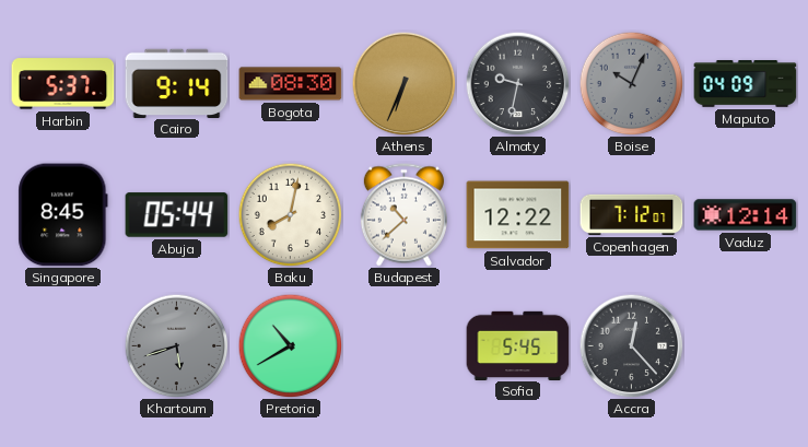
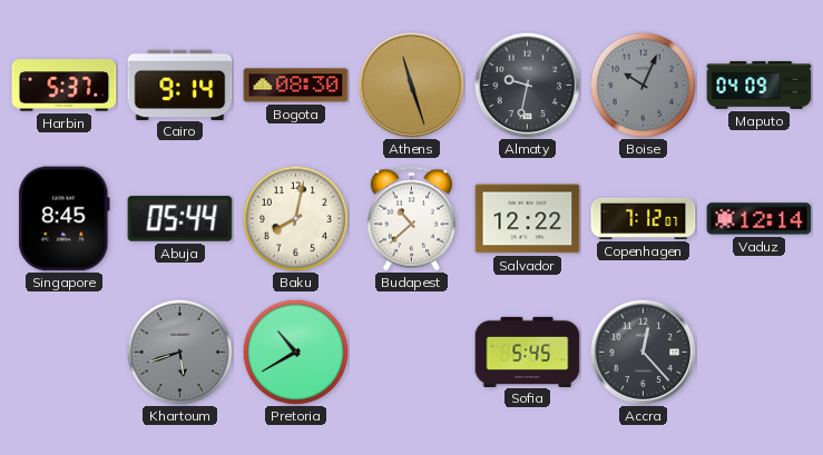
Athens: 6:34 -> 11:27
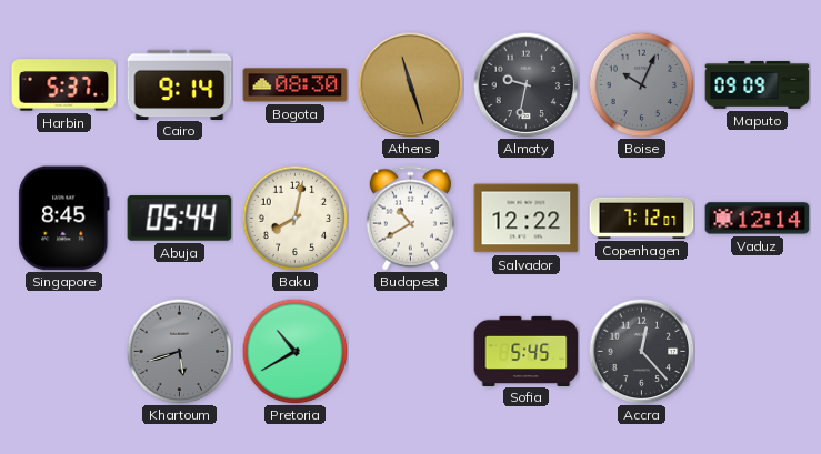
Maputo: 04:09 -> 09:09
Budapest: 10:38 -> 10:40
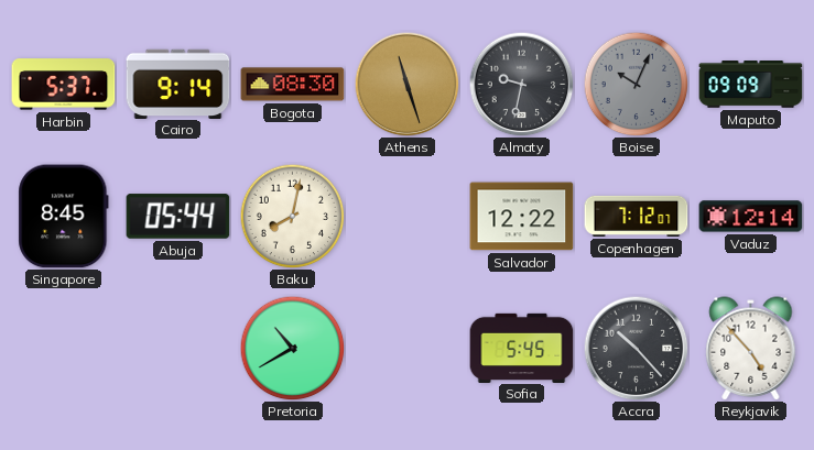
Budapest: 10:40 -> none
Khartoum: 5:42 -> none
Accra: 12:23 -> 10:23
Reykjavik: none -> 4:53
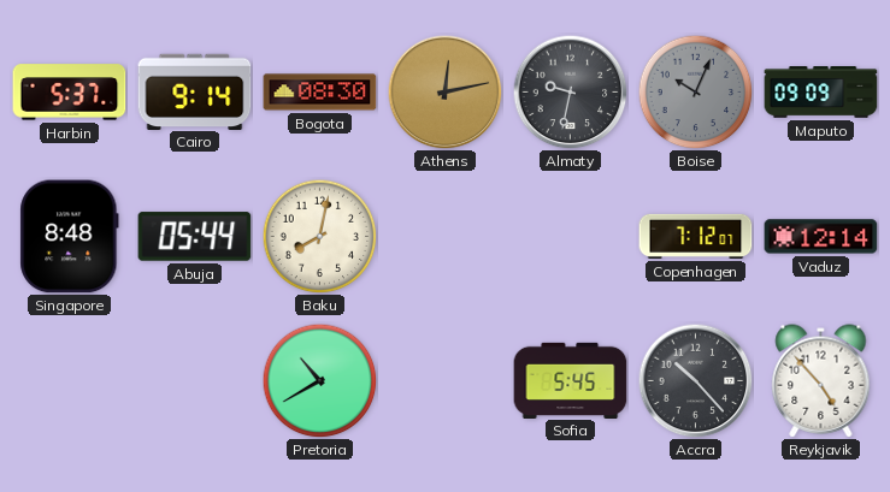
Athens: 11:27 -> 12:13
Singapore: 8:45 -> 8:48
Salvador: 12:22 -> none
